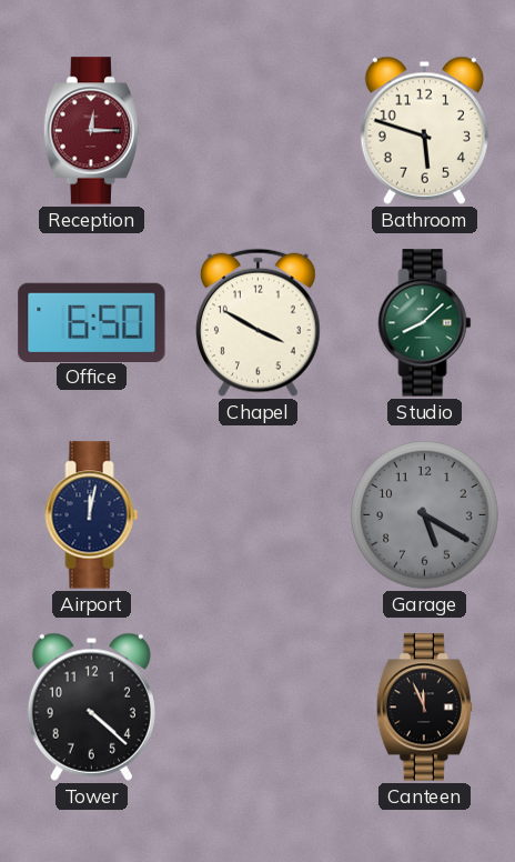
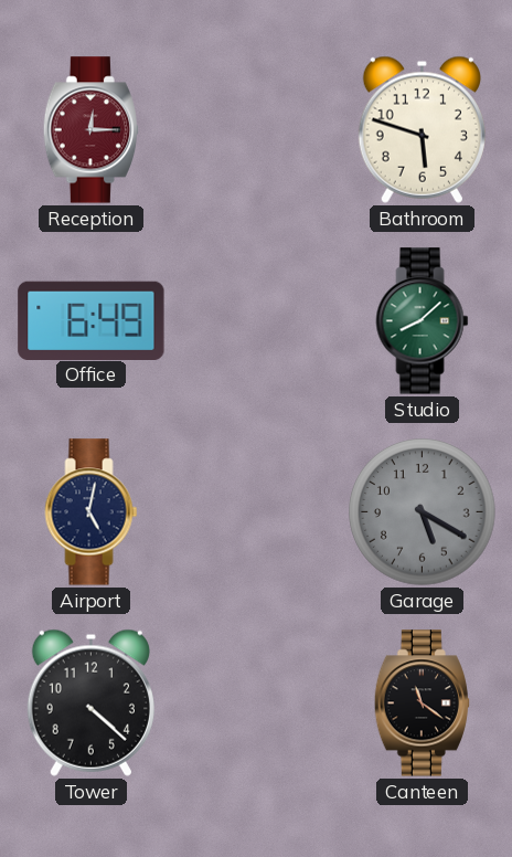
Office: 6:50 -> 6:49
Chapel: 3:50 -> none
Airport: 12:02 -> 5:02
Canteen: 11:56 -> 11:21
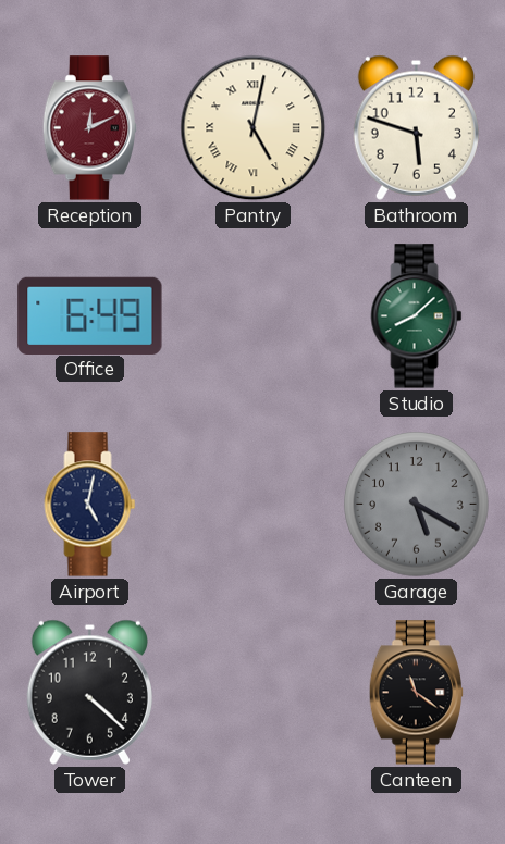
Reception: 12:15 -> 12:11
Pantry: none -> 5:02
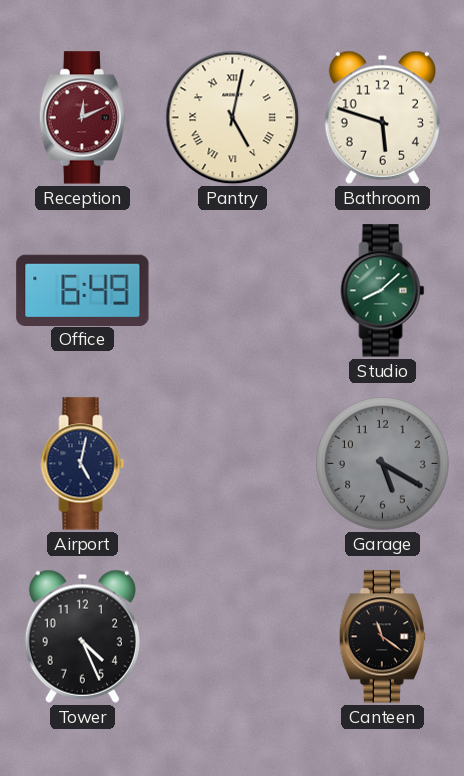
Tower: 4:22 -> 4:26
